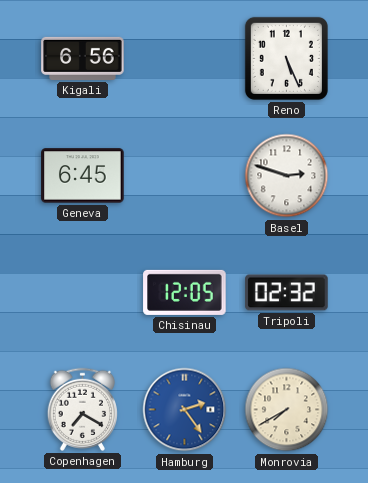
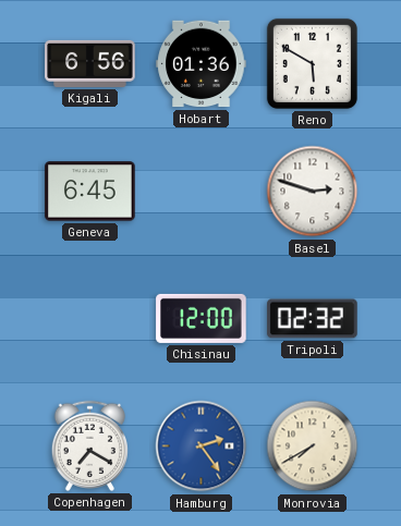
Hobart: none -> 01:36
Reno: 5:26 -> 5:50
Chisinau: 12:05 -> 12:00
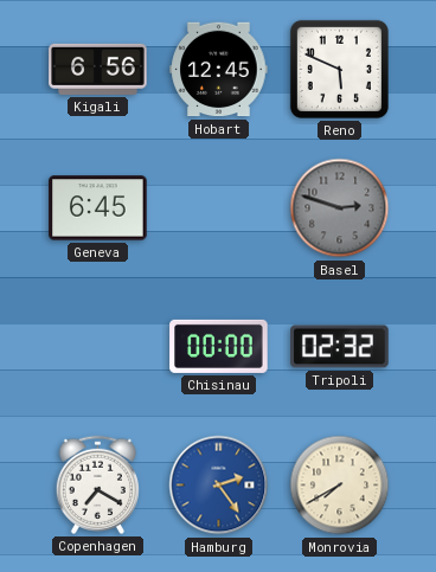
Hobart: 01:36 -> 12:45
Reno: 5:50 -> 5:49
Basel dial: white -> grey
Chisinau: 12:00 -> 00:00
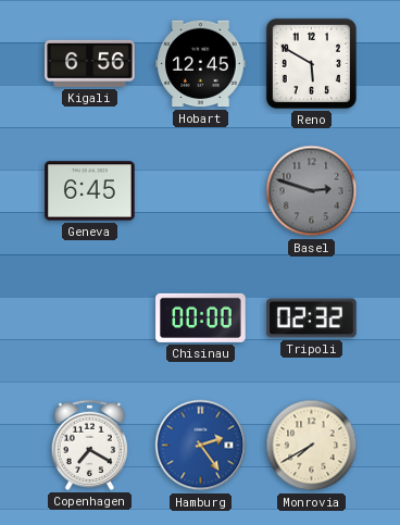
Reno: 5:49 -> 5:50
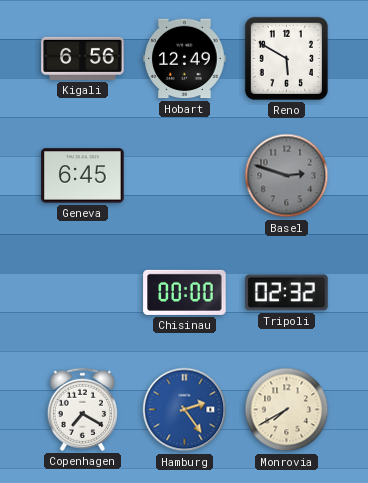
Hobart: 12:45 -> 12:49
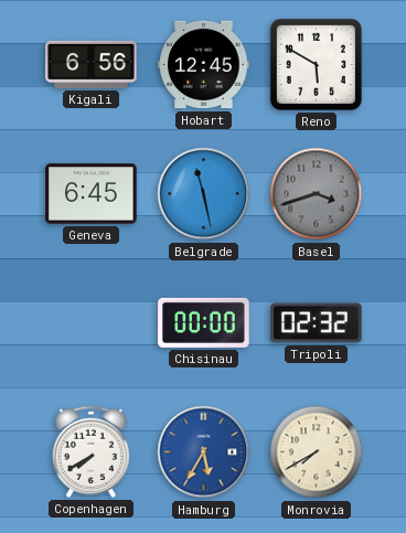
Hobart: 12:49 -> 12:45
Belgrade: none -> 11:28
Basel: 2:48 -> 3:42
Copenhagen: 7:20 -> 7:40
Hamburg: 2:24 -> 5:35
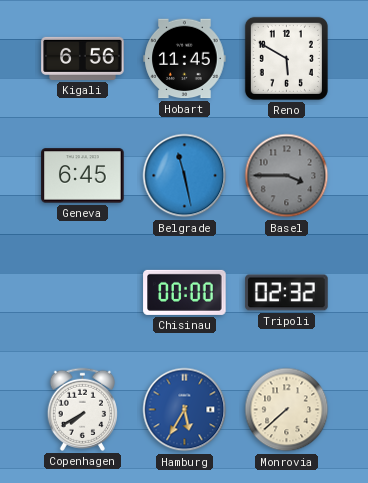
Hobart: 12:45 -> 11:45
Basel: 3:42 -> 3:45
Monrovia: 7:40 -> 7:38
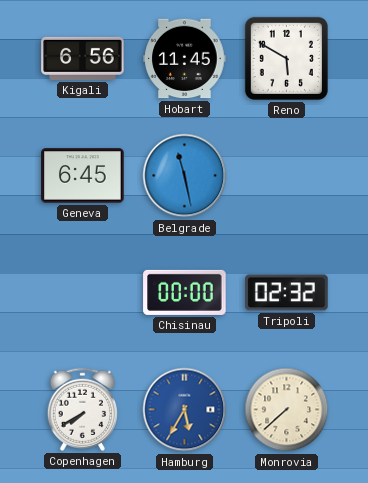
Basel: 3:45 -> none
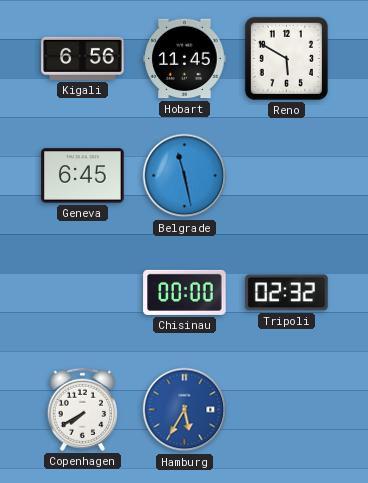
Monrovia: 7:38 -> none
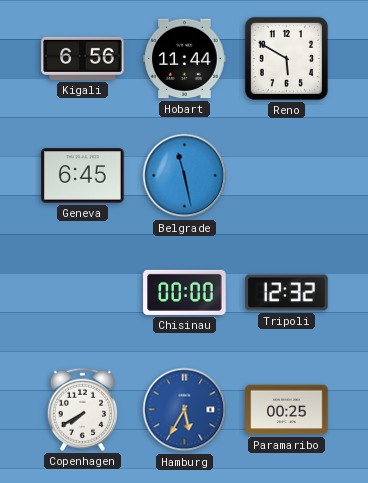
Hobart: 11:45 -> 11:44
Tripoli: 02:32 -> 12:32
Paramaribo: none -> 00:25
